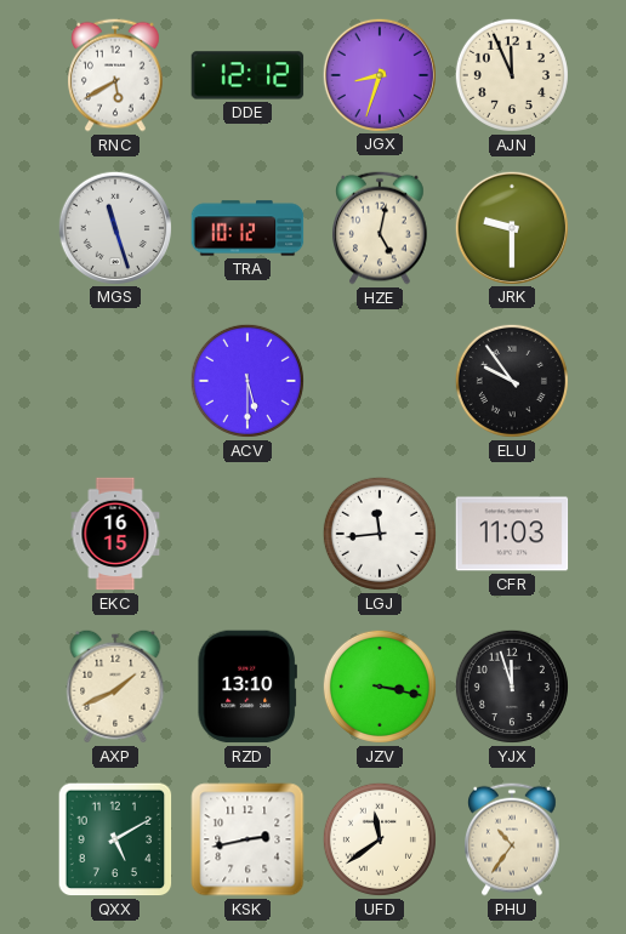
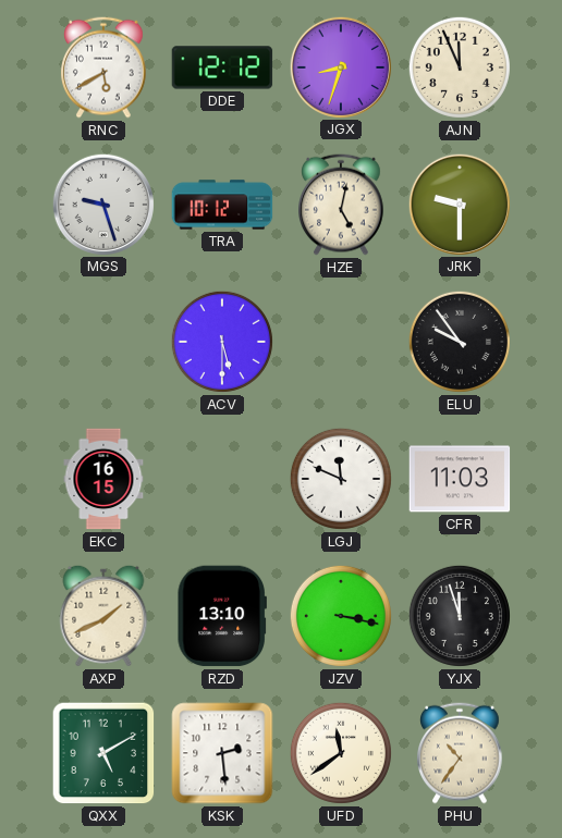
MGS: 11:27 -> 9:27
LGJ: 11:44 -> 11:49
KSK: 2:43 -> 2:29
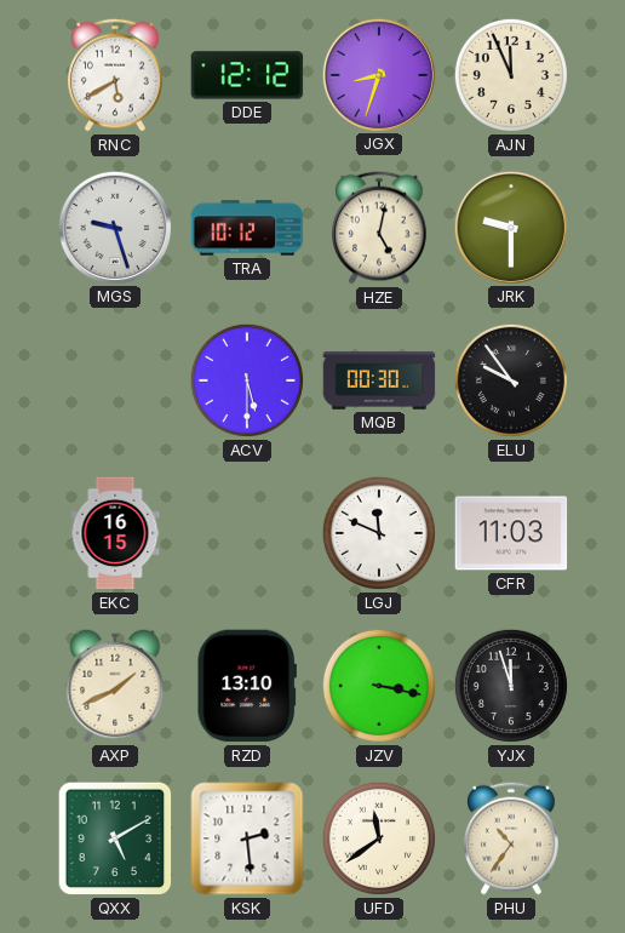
MQB: none -> 00:30
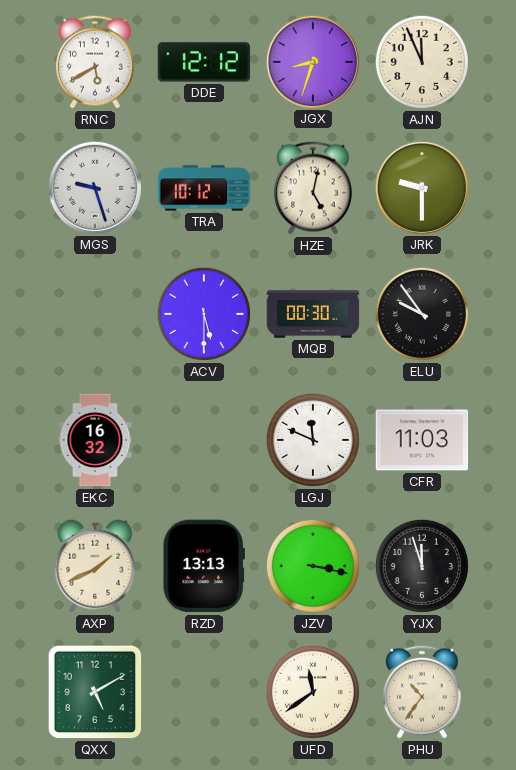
EKC: 16:15 -> 16:32
RZD: 13:10 -> 13:13
KSK: 2:29 -> none
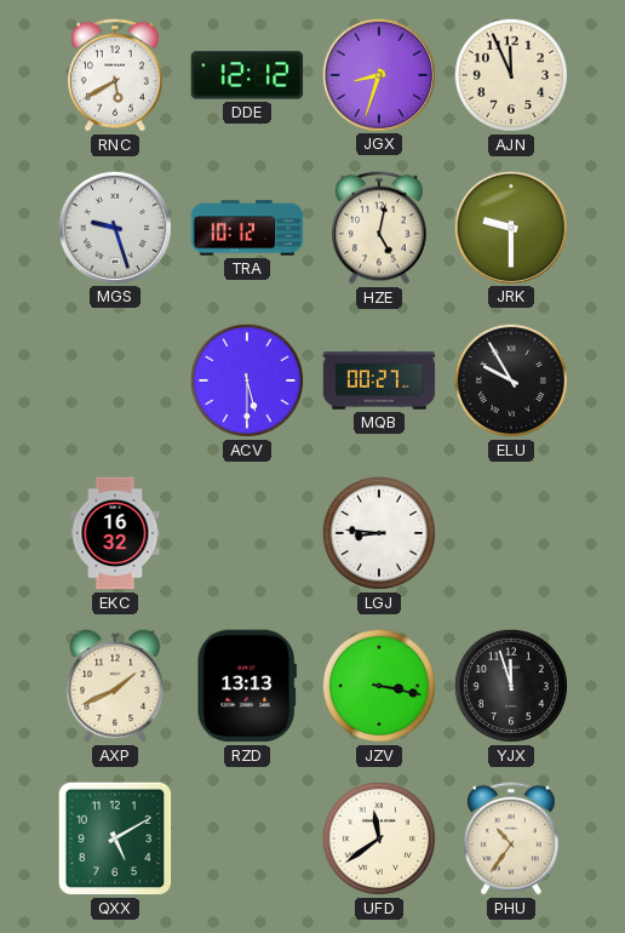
MQB: 00:30 -> 00:27
ELU: 9:54 -> 9:55
LGJ: 11:49 -> 8:46
CFR: 11:03 -> none
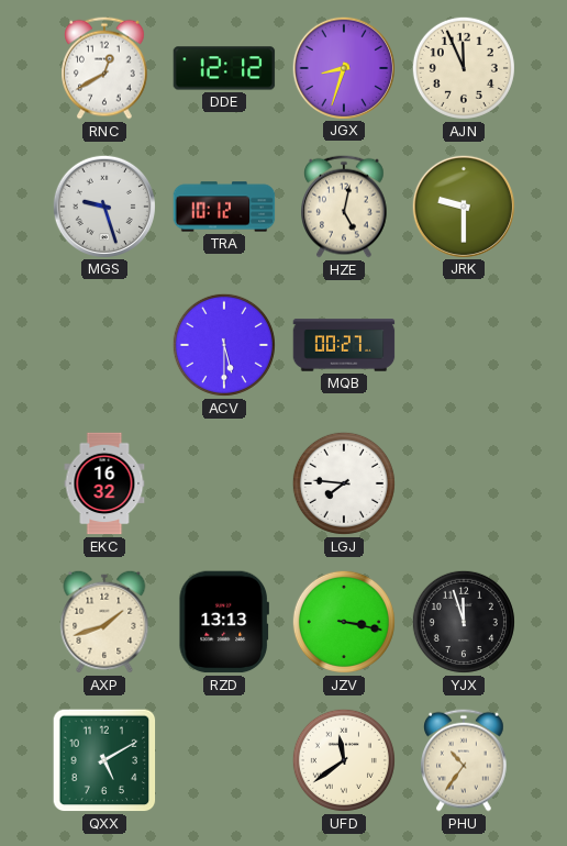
RNC: 5:40 -> 12:40
ELU: 9:55 -> none
LGJ: 8:46 -> 7:46
AXP: 1:41 -> 1:42
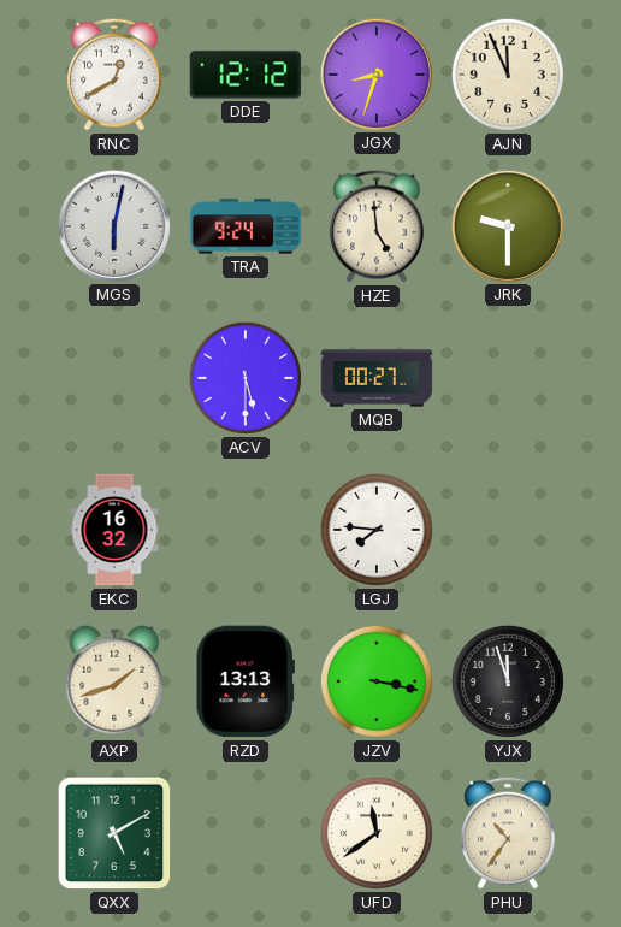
MGS: 9:27 -> 6:02
TRA: 10:12 -> 9:24
HZE: 5:02 -> 4:59
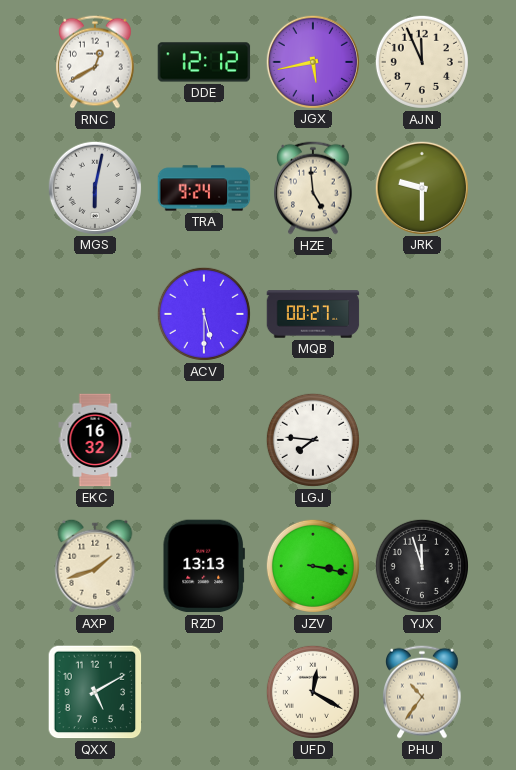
JGX: 8:33 -> 5:43
UFD: 11:39 -> 12:20
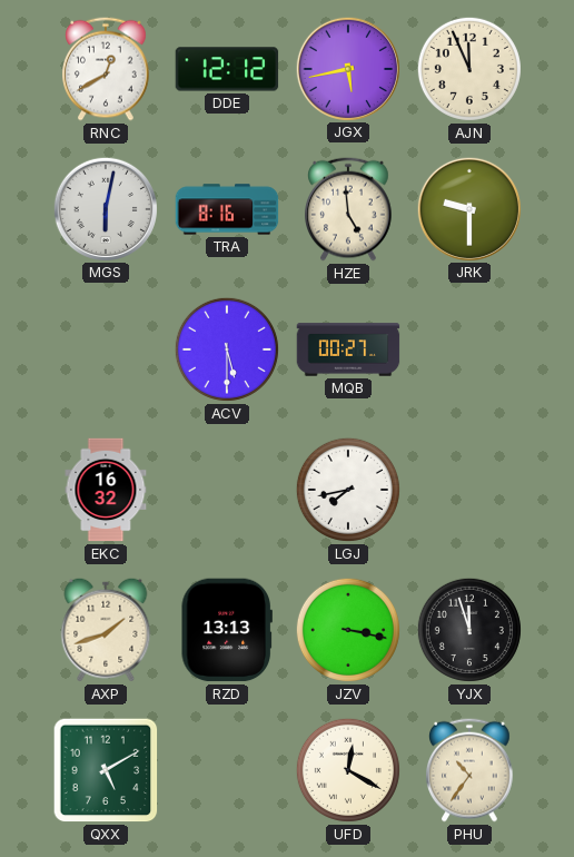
TRA: 9:24 -> 8:16
LGJ: 7:46 -> 7:43
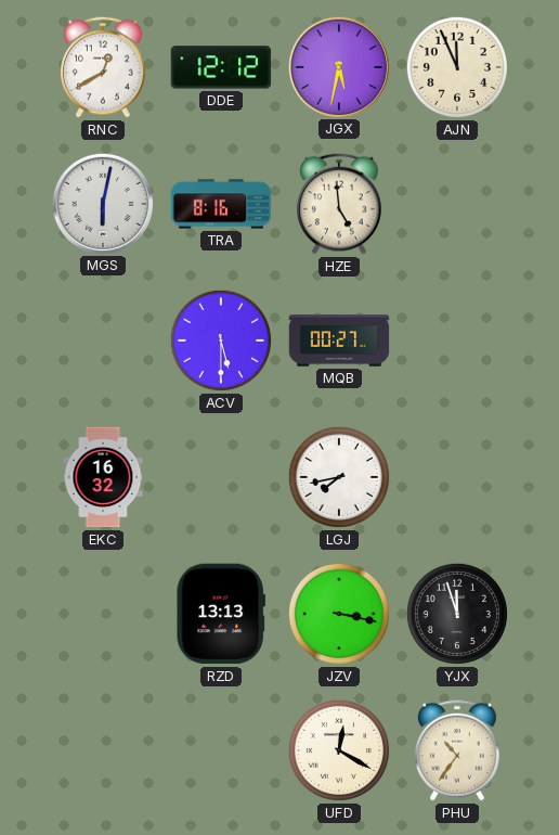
JGX: 5:43 -> 5:32
JRK: 9:30 -> none
AXP: 1:42 -> none
QXX: 5:10 -> none
